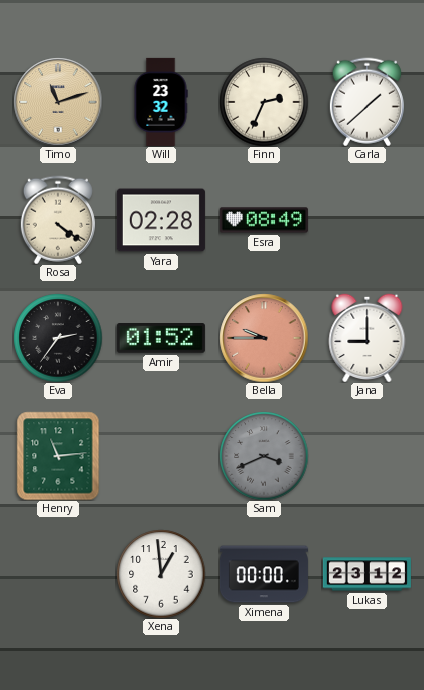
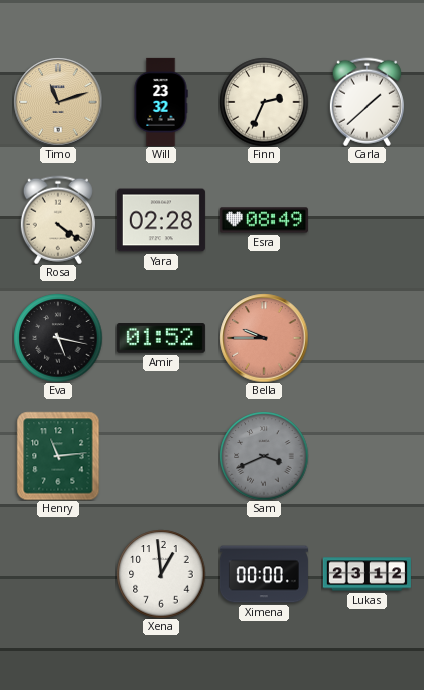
Eva: 2:36 -> 5:17
Jana: 9:00 -> none
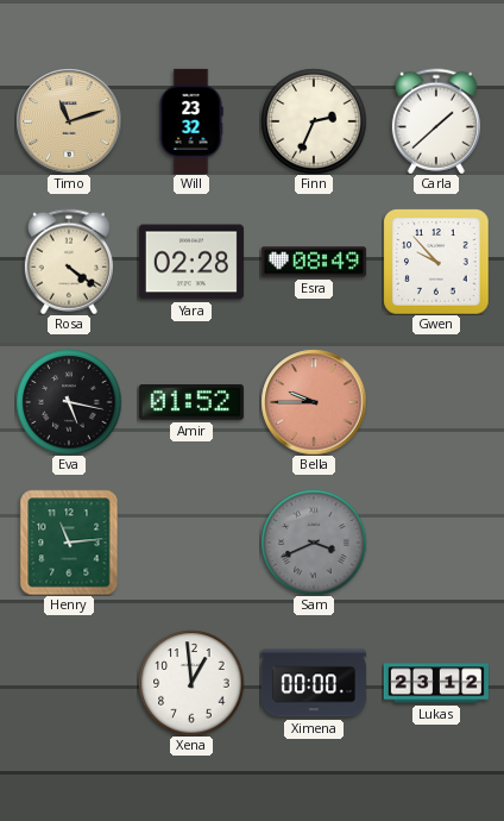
Gwen: none -> 9:53
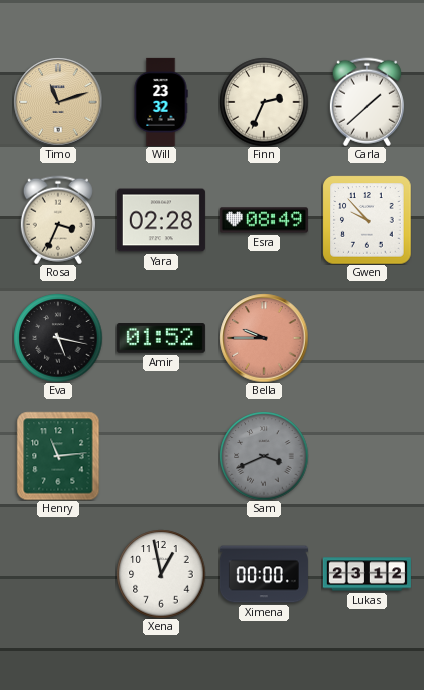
Rosa: 4:21 -> 3:34
Xena: 12:59 -> 12:58
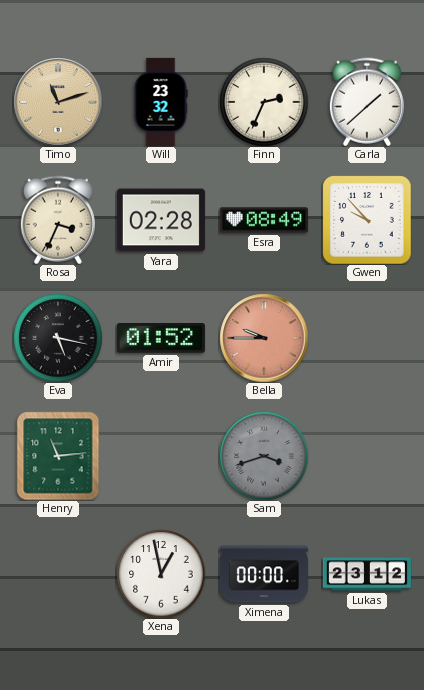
Sam: 3:41 -> 3:42
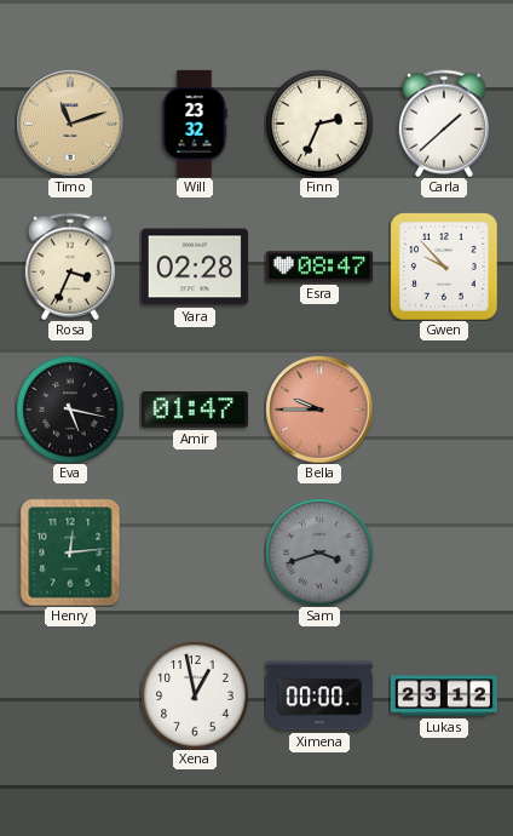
Esra: 08:49 -> 08:47
Amir: 01:52 -> 01:47
Henry: 11:14 -> 12:14
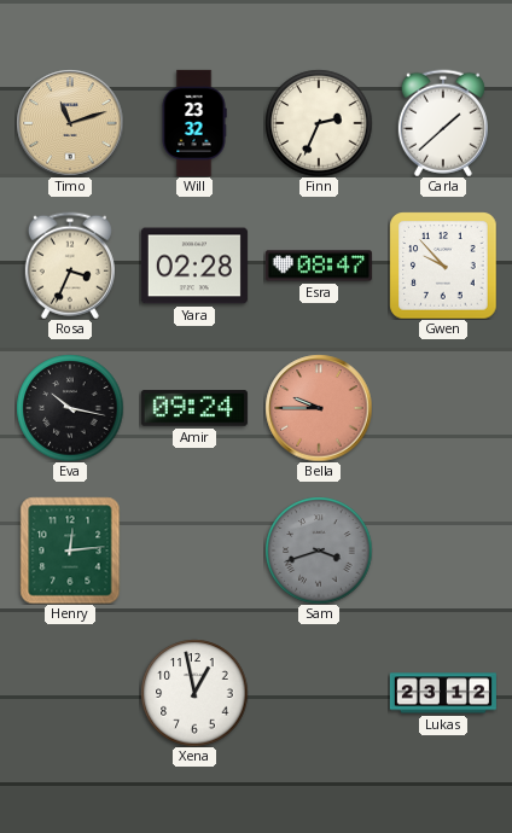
Eva: 5:17 -> 10:17
Amir: 01:47 -> 09:24
Ximena: 00:00 -> none
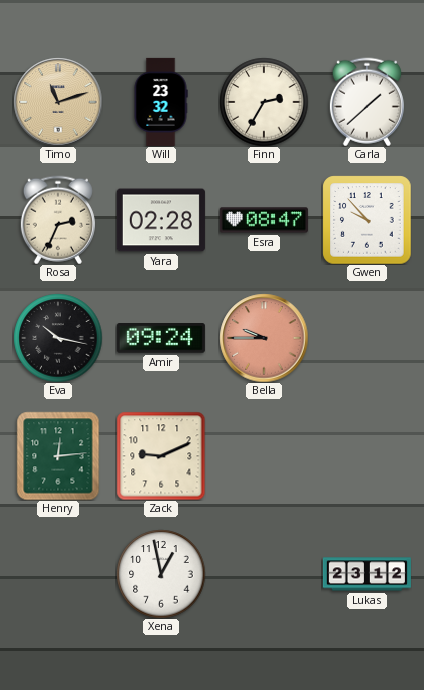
Finn: 2:34 -> 2:35
Rosa: 3:34 -> 2:34
Zack: none -> 9:11
Sam: 3:42 -> none
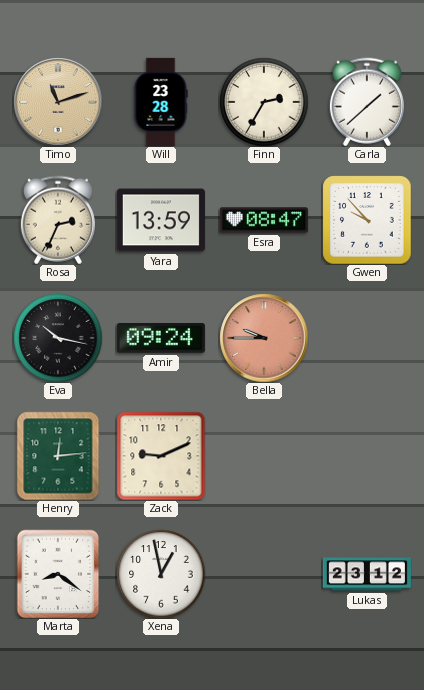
Will: 23:32 -> 23:28
Yara: 02:28 -> 13:59
Marta: none -> 8:21
